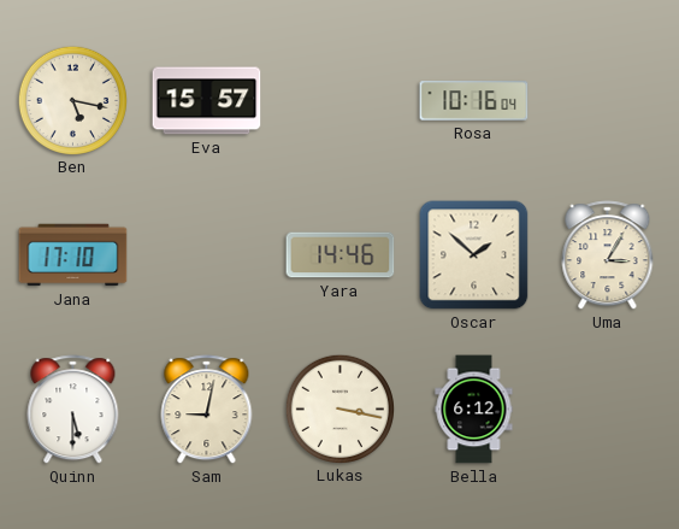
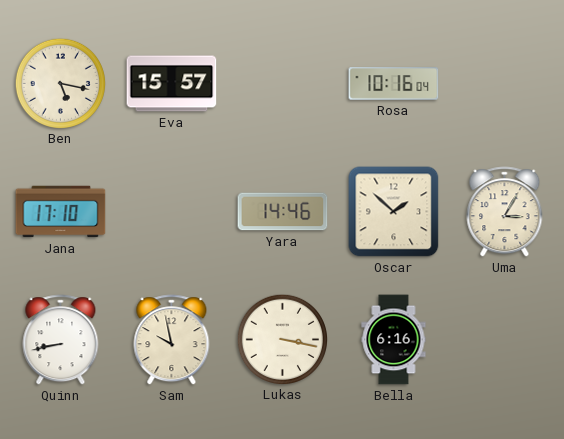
Quinn: 5:30 -> 8:43
Sam: 9:02 -> 9:58
Bella: 6:12 -> 6:16
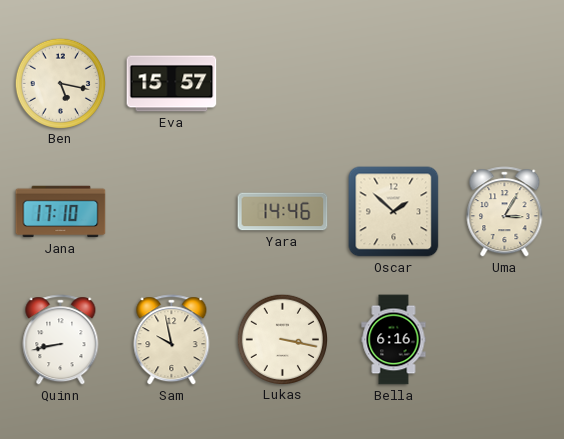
Rosa: 10:16 -> none
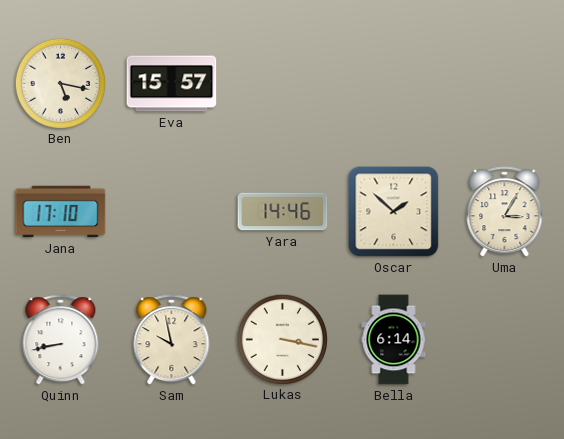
Bella: 6:16 -> 6:14
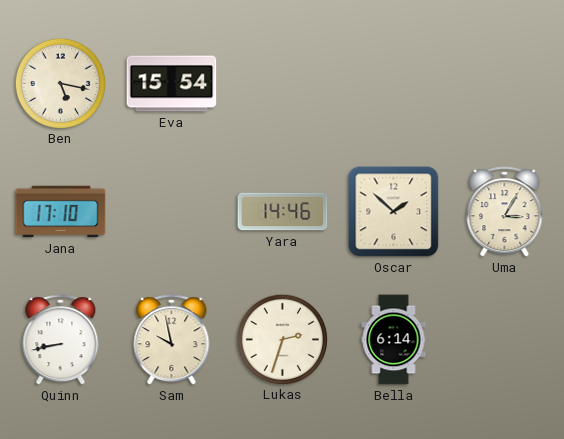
Eva: 15:57 -> 15:54
Lukas: 3:17 -> 2:33
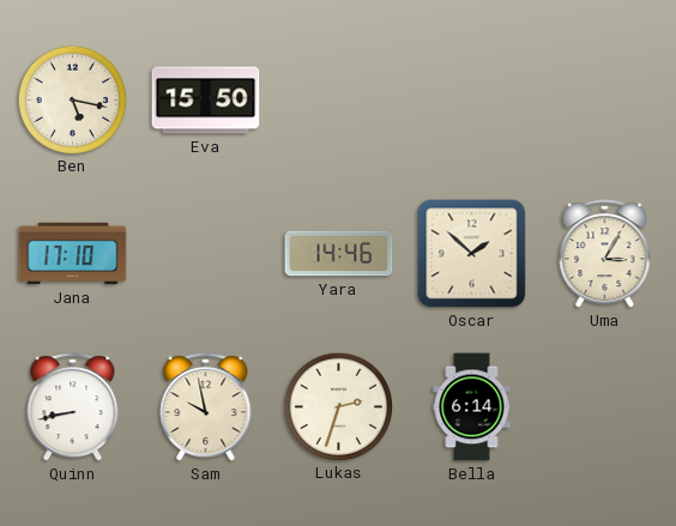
Eva: 15:54 -> 15:50
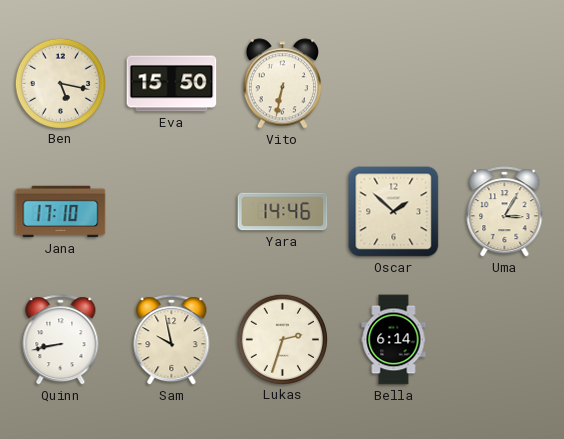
Vito: none -> 6:32
